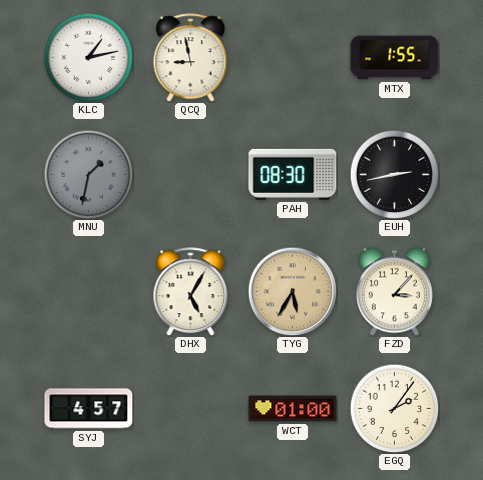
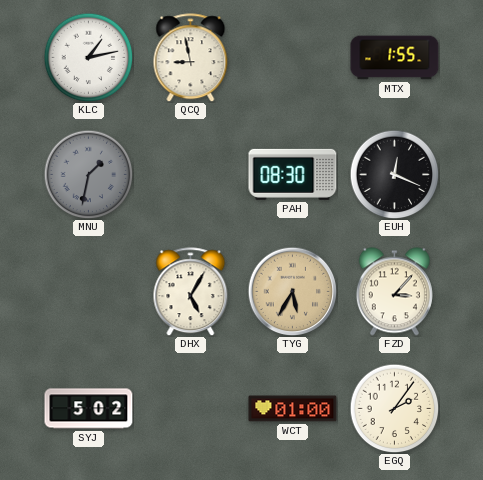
EUH: 2:43 -> 12:19
SYJ: 4:57 -> 5:02
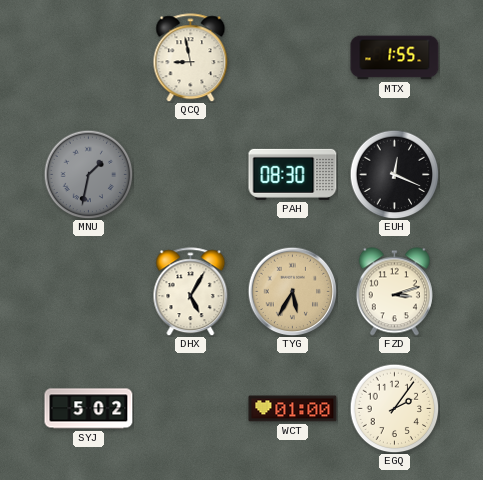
KLC: 1:13 -> none
FZD: 3:07 -> 3:12
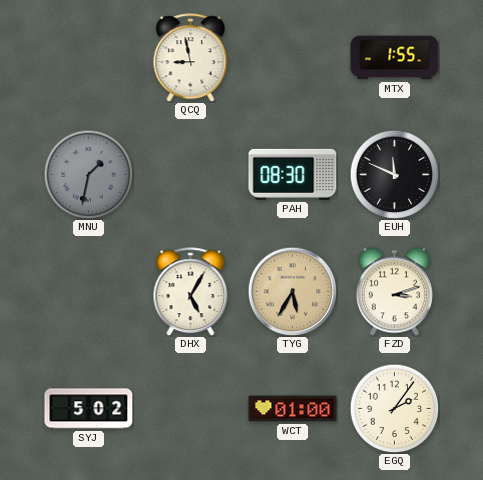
EUH: 12:19 -> 11:49
